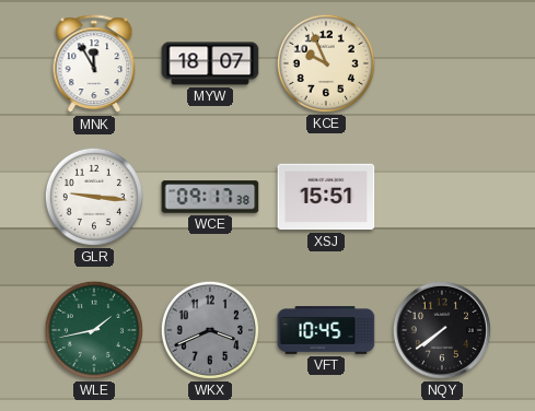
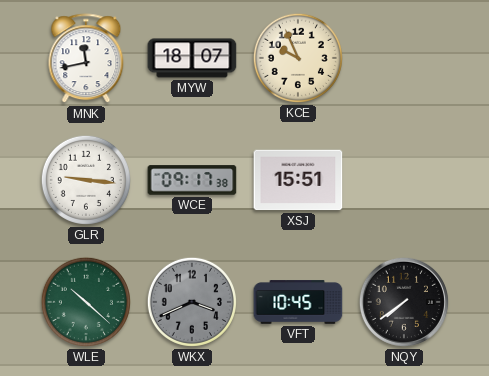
MNK: 11:55 -> 11:43
WLE: 1:43 -> 10:22
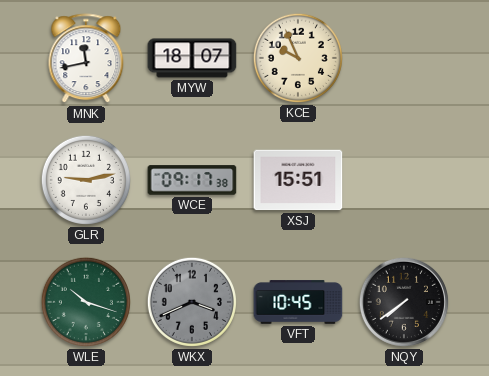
GLR: 9:16 -> 9:13
WLE: 10:22 -> 10:18
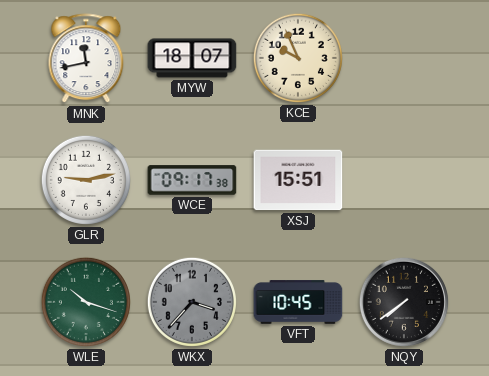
WKX: 3:41 -> 3:37
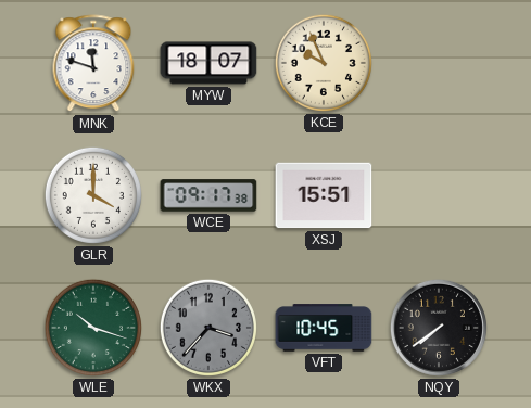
MNK: 11:43 -> 11:48
GLR: 9:13 -> 4:00
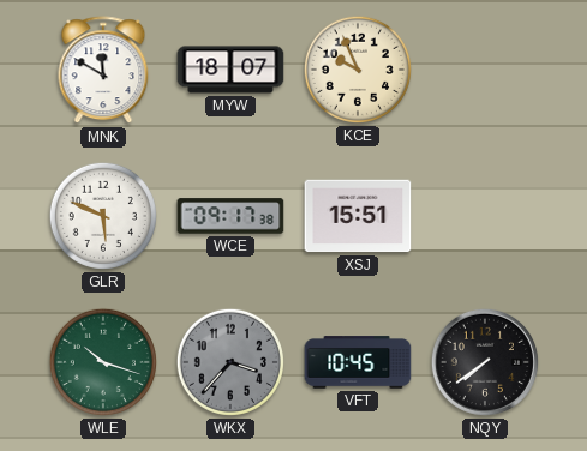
MNK: 11:48 -> 11:50
GLR: 4:00 -> 5:49
